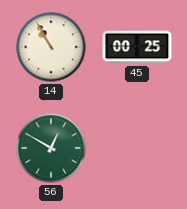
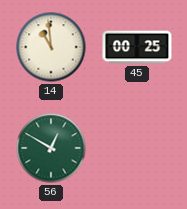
14: 10:55 -> 10:59
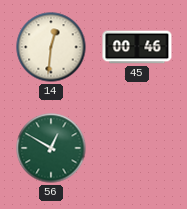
14: 10:59 -> 12:31
45: 00:25 -> 00:46
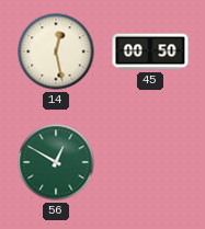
14: 12:31 -> 12:28
45: 00:46 -> 00:50
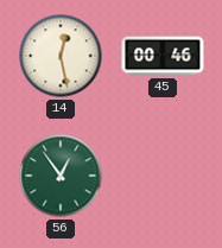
45: 00:50 -> 00:46
56: 12:50 -> 12:54
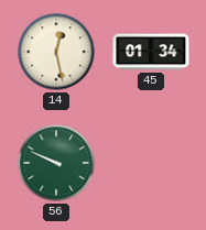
45: 00:46 -> 01:34
56: 12:54 -> 9:49
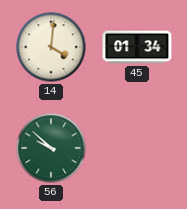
14: 12:28 -> 4:01
56: 9:49 -> 9:52
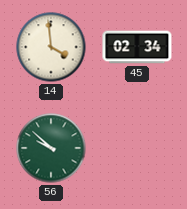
14: 4:01 -> 3:59
45: 01:34 -> 02:34
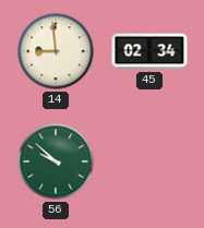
14: 3:59 -> 8:59
